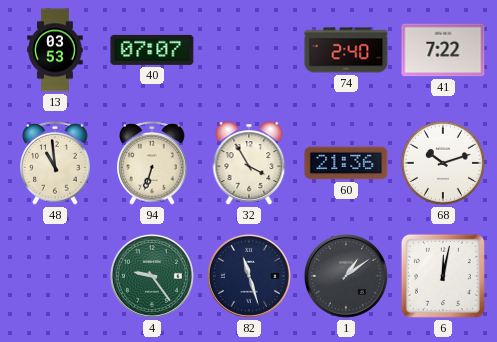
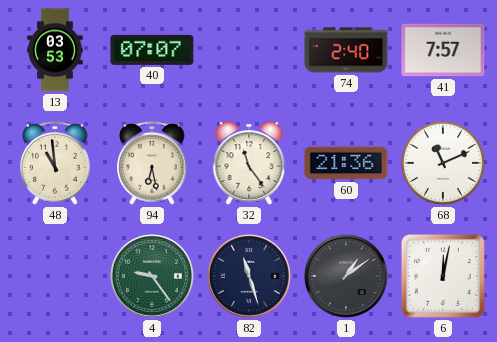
41: 7:22 -> 7:57
94: 6:33 -> 6:28
32: 3:55 -> 11:24
68: 10:12 -> 11:11
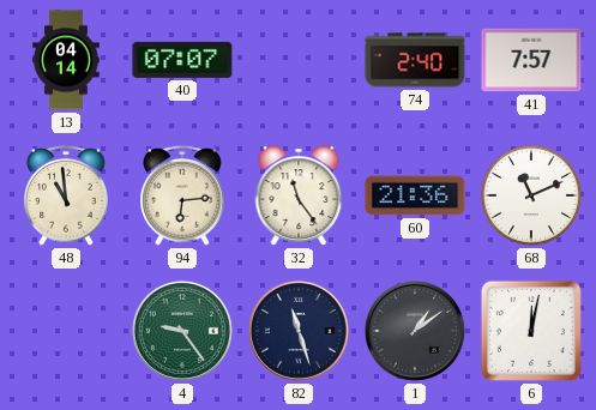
13: 03:53 -> 04:14
94: 6:28 -> 6:14
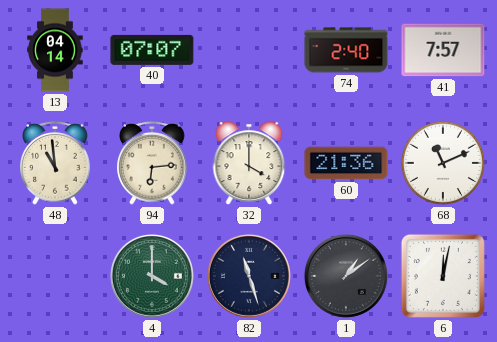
32: 11:24 -> 4:00
4: 9:24 -> 4:00
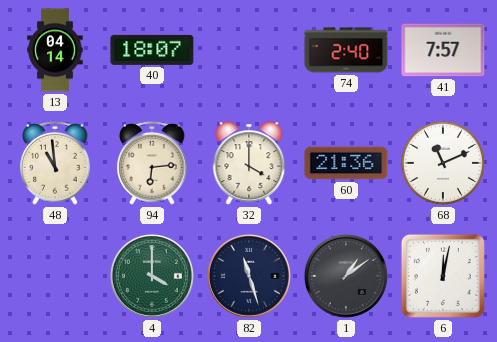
40: 07:07 -> 18:07
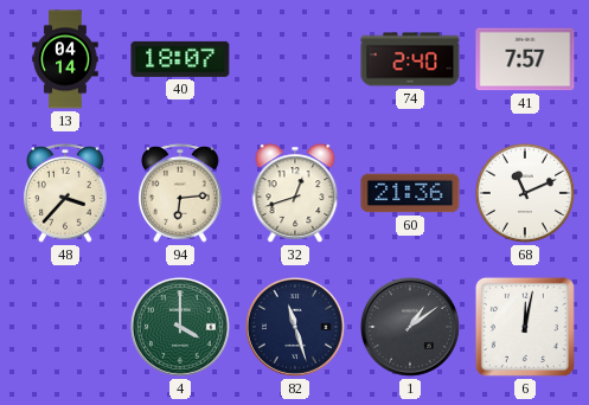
48: 10:59 -> 3:37
32: 4:00 -> 12:42
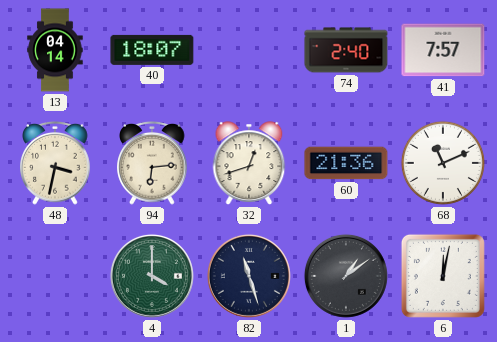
48: 3:37 -> 3:32
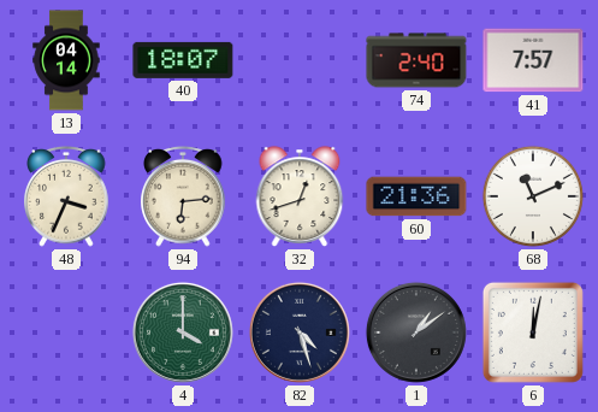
48: 3:32 -> 3:34
82: 11:27 -> 4:27
